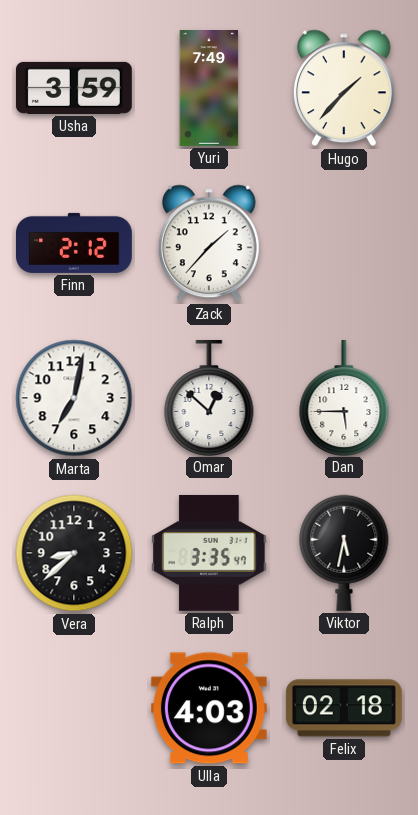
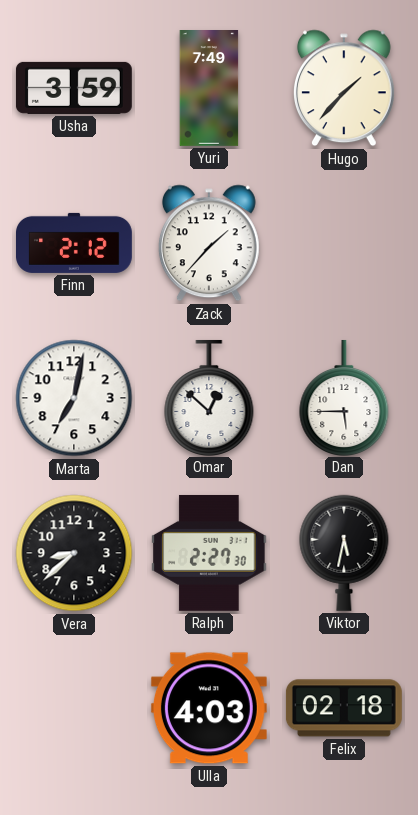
Ralph: 3:35 -> 2:27
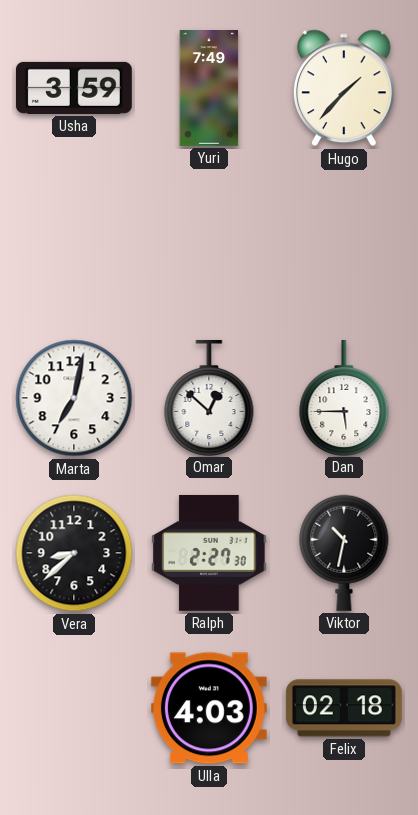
Finn: 2:12 -> none
Zack: 1:37 -> none
Viktor: 5:32 -> 10:32
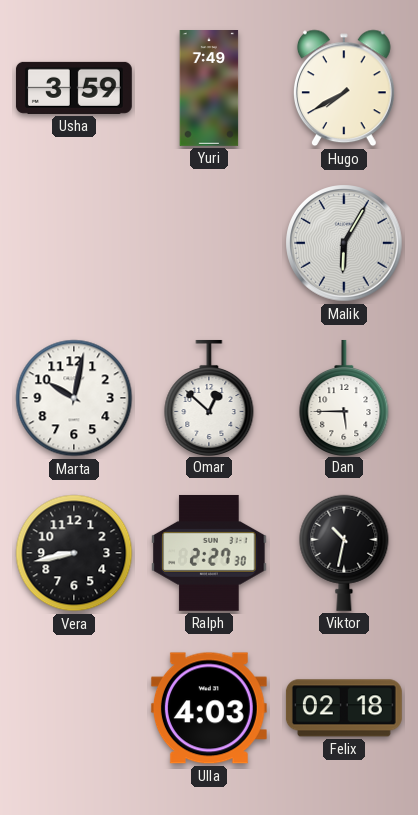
Hugo: 1:37 -> 7:40
Malik: none -> 6:05
Marta: 7:02 -> 10:02
Vera: 8:38 -> 8:43
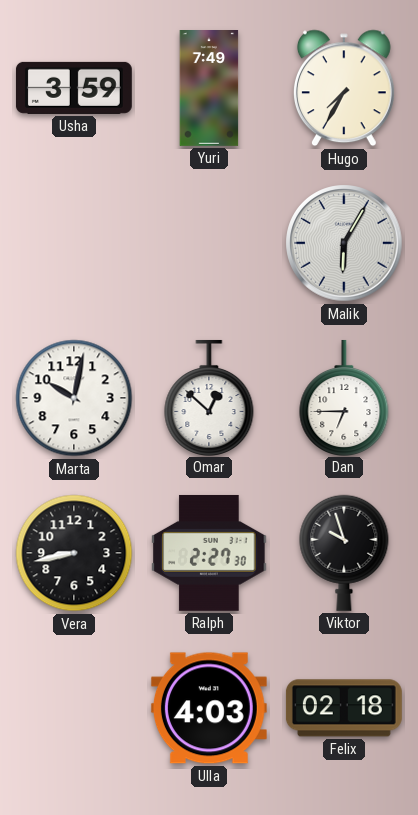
Hugo: 7:40 -> 7:35
Dan: 5:45 -> 6:45
Viktor: 10:32 -> 9:57
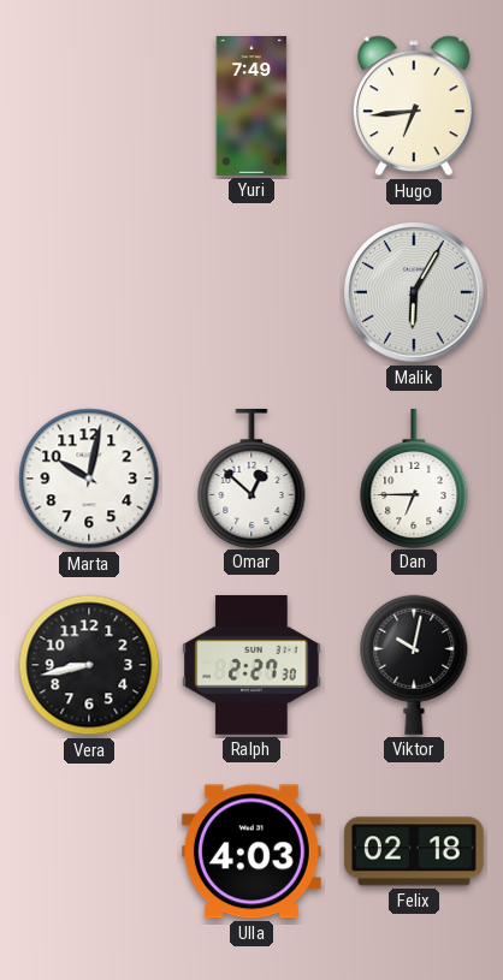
Usha: 3:59 -> none
Hugo: 7:35 -> 6:44
Viktor: 9:57 -> 10:02
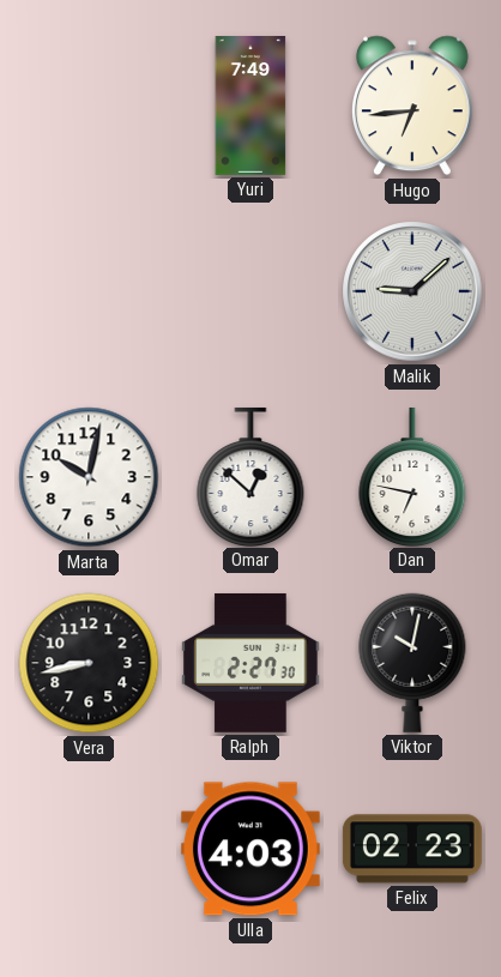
Malik: 6:05 -> 9:08
Dan: 6:45 -> 6:47
Felix: 02:18 -> 02:23
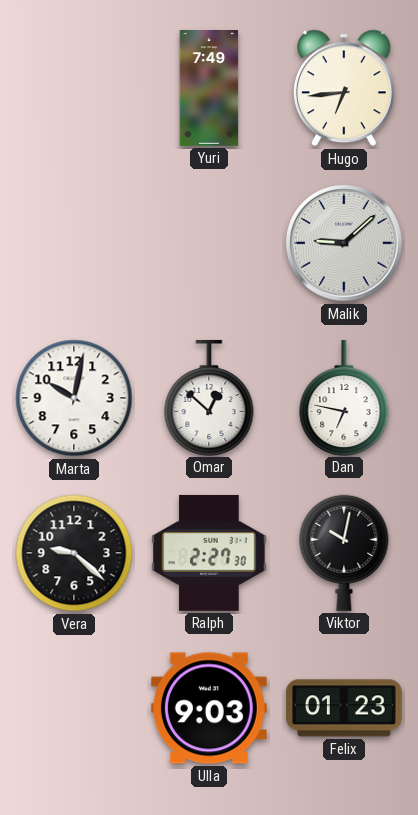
Vera: 8:43 -> 9:22
Ulla: 4:03 -> 9:03
Felix: 02:23 -> 01:23
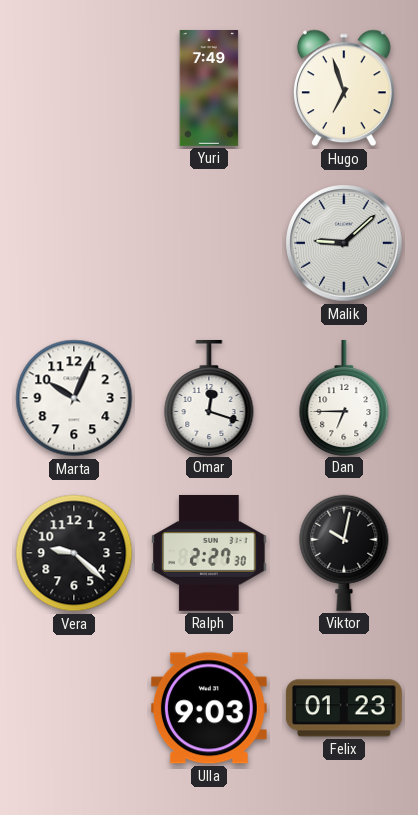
Hugo: 6:44 -> 6:57
Marta: 10:02 -> 10:04
Omar: 12:52 -> 12:18
Dan: 6:47 -> 6:45
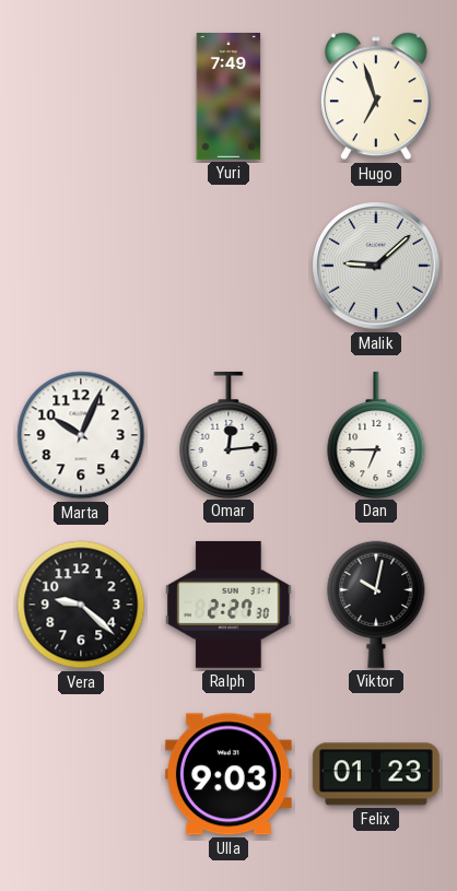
Omar: 12:18 -> 12:14
